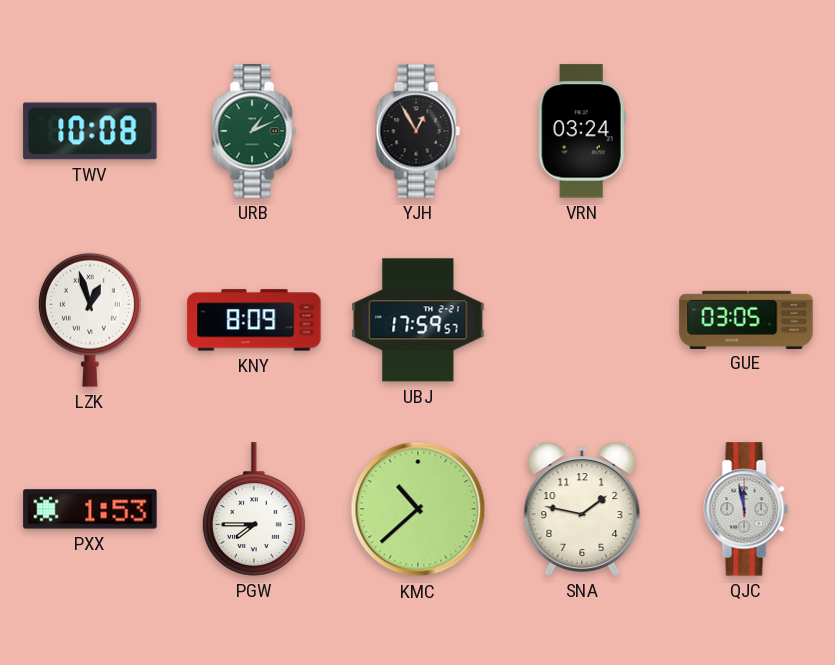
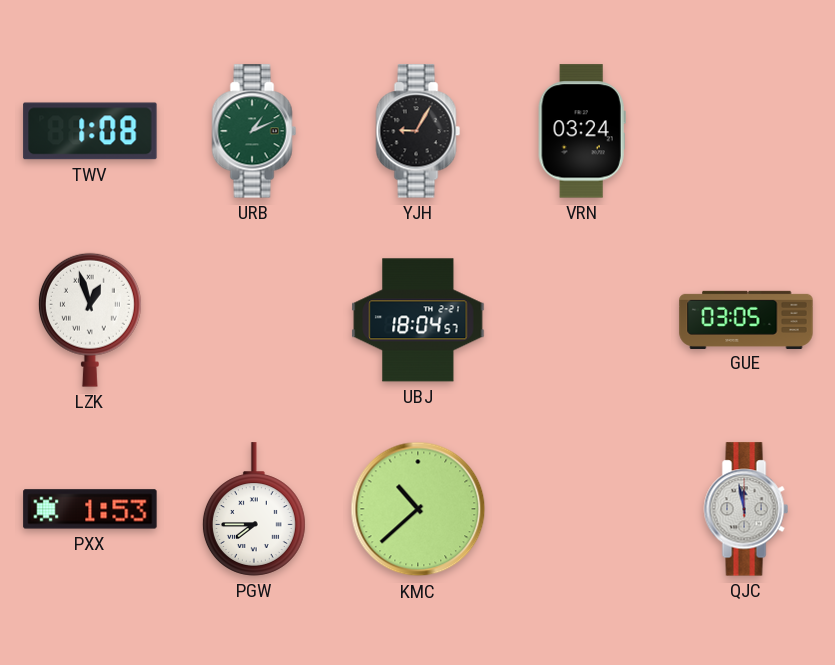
TWV: 10:08 -> 1:08
YJH: 12:55 -> 9:05
KNY: 8:09 -> none
UBJ: 17:59 -> 18:04
SNA: 1:47 -> none
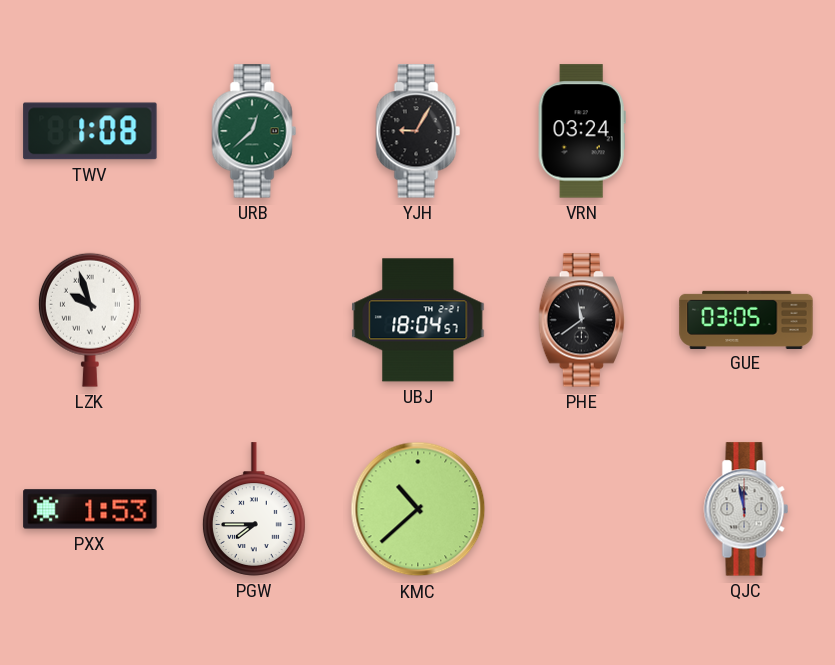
URB: 1:11 -> 12:38
LZK: 12:57 -> 9:57
PHE: none -> 11:39
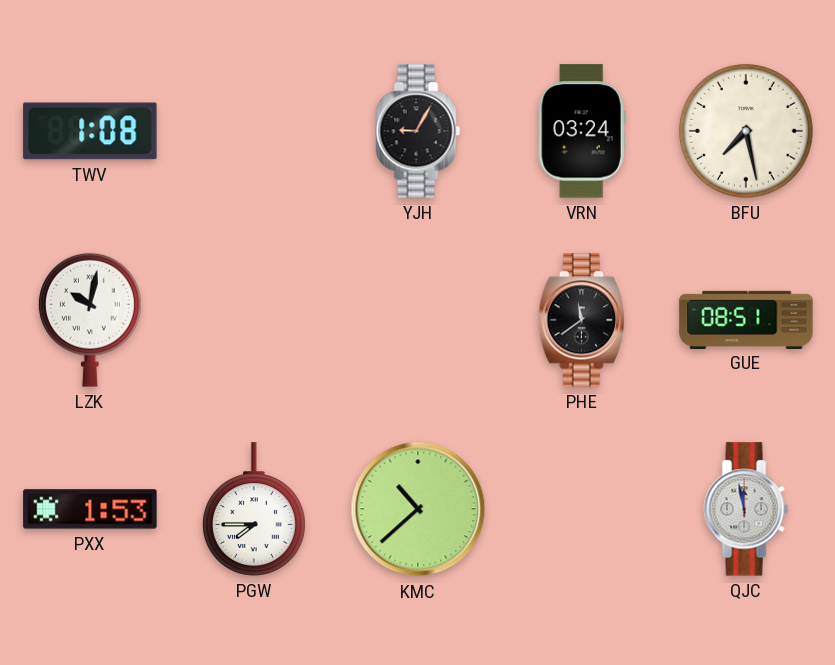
URB: 12:38 -> none
BFU: none -> 7:28
LZK: 9:57 -> 10:02
UBJ: 18:04 -> none
GUE: 03:05 -> 08:51
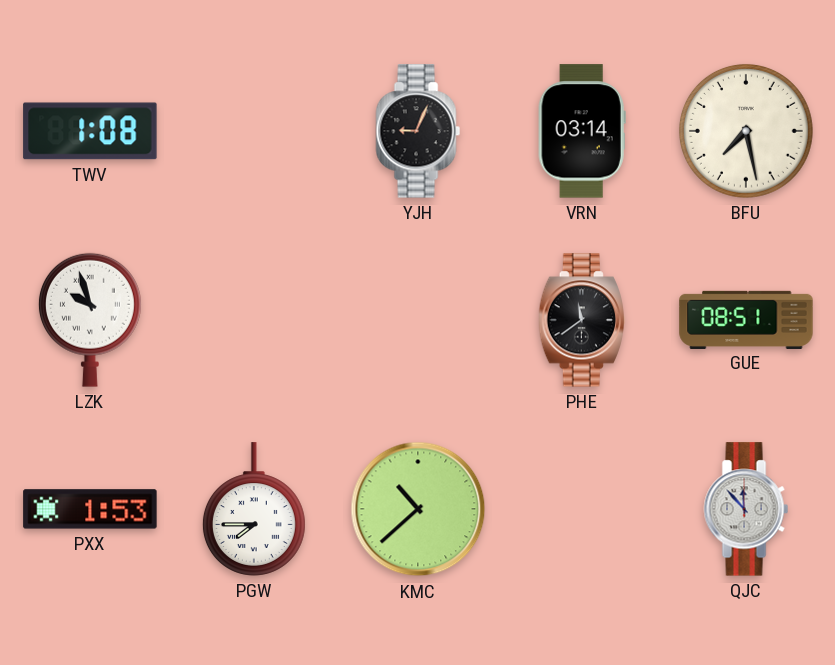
YJH: 9:05 -> 9:04
VRN: 03:24 -> 03:14
LZK: 10:02 -> 9:57
QJC: 11:58 -> 11:53
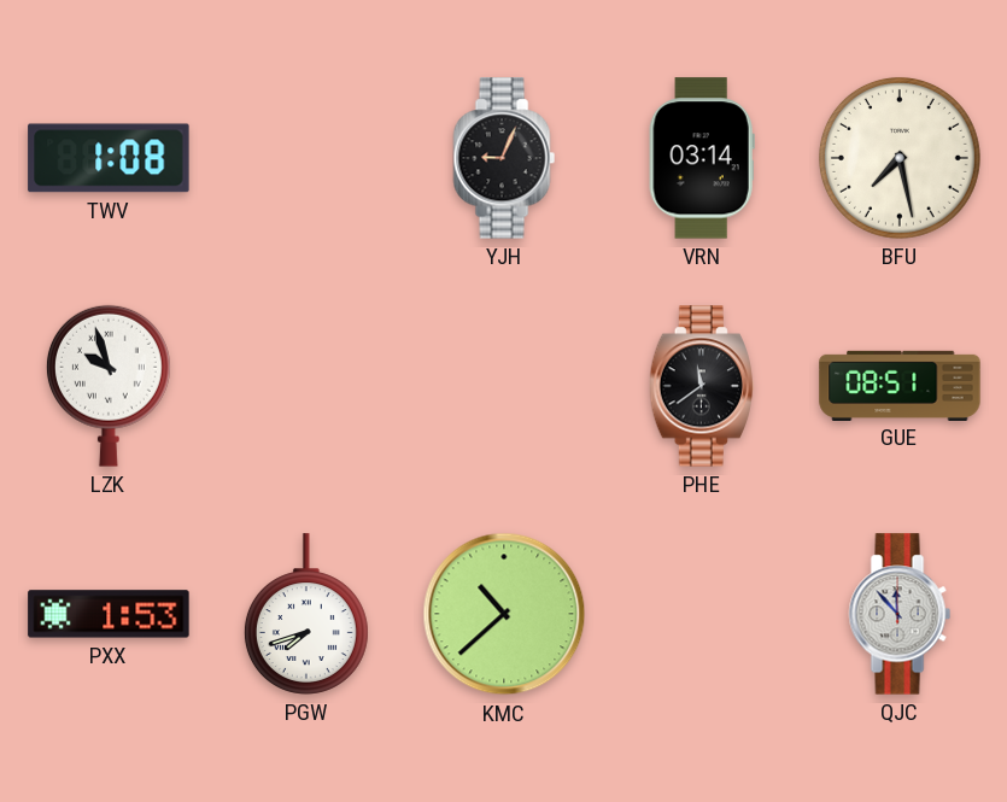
PGW: 7:45 -> 7:42
